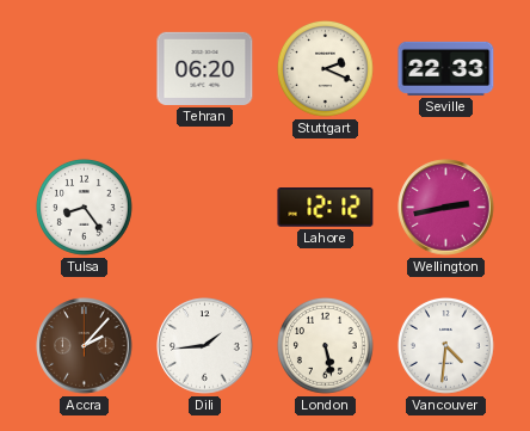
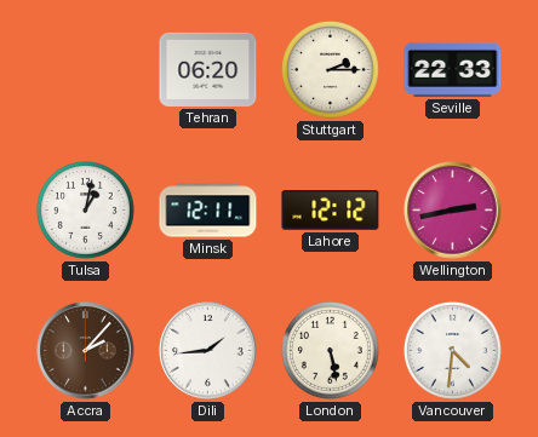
Stuttgart: 2:19 -> 2:15
Tulsa: 8:24 -> 1:02
Minsk: none -> 12:11
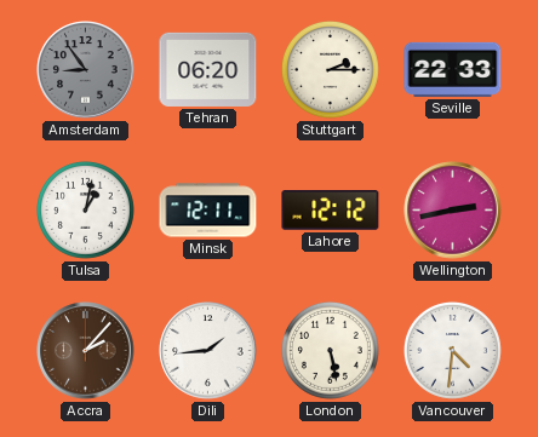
Amsterdam: none -> 8:54
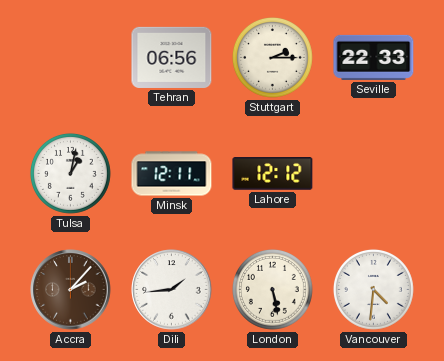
Amsterdam: 8:54 -> none
Tehran: 06:20 -> 06:56
Wellington: 2:43 -> none
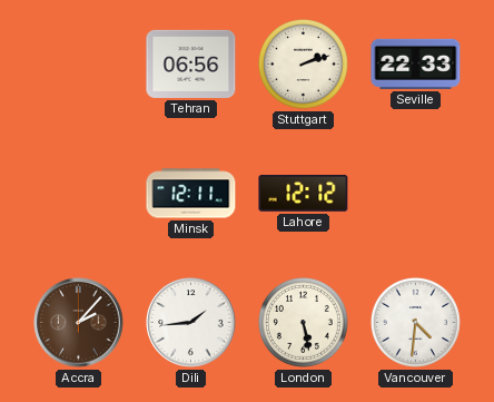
Stuttgart: 2:15 -> 2:12
Tulsa: 1:02 -> none
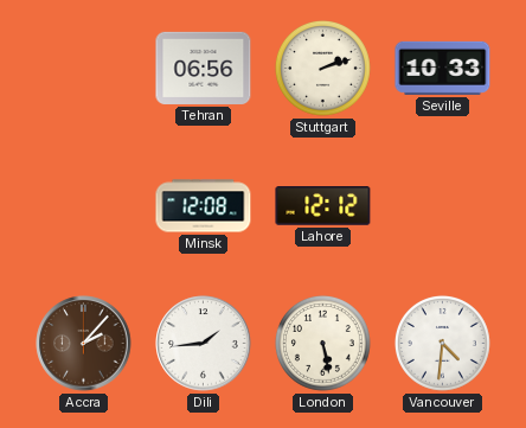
Seville: 22:33 -> 10:33
Minsk: 12:11 -> 12:08
